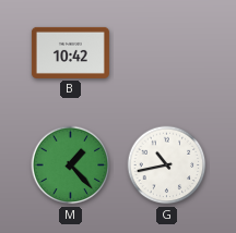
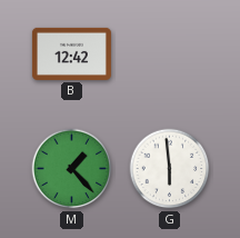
B: 10:42 -> 12:42
G: 10:43 -> 5:59
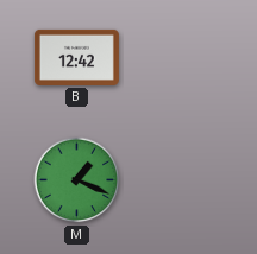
M: 1:23 -> 1:19
G: 5:59 -> none
